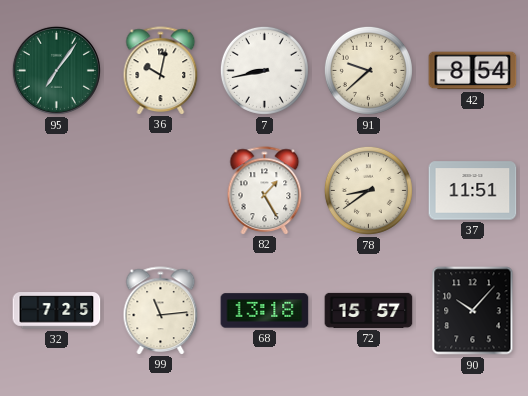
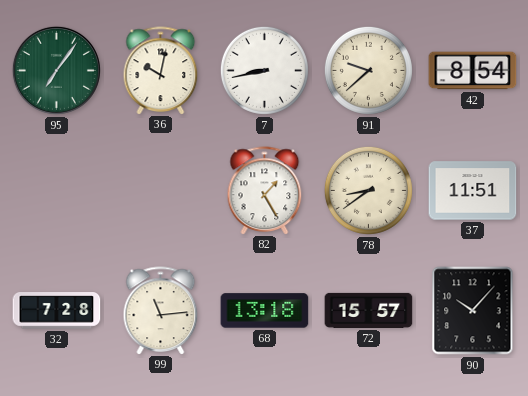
32: 7:25 -> 7:28
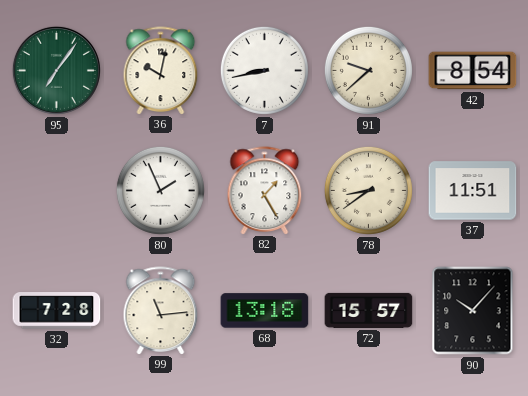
80: none -> 1:56
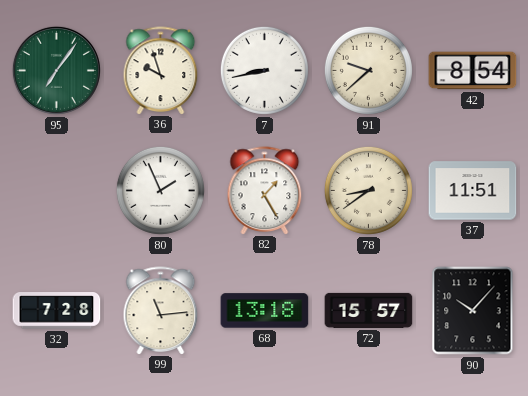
36: 10:02 -> 9:57
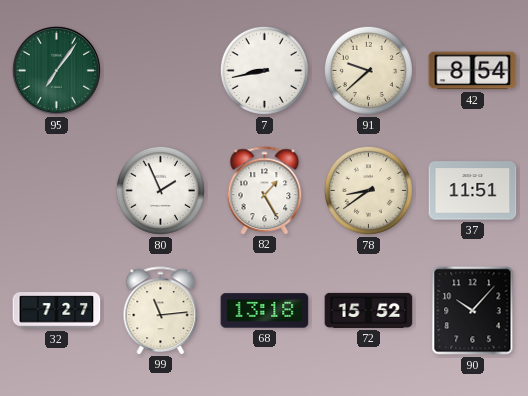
36: 9:57 -> none
32: 7:28 -> 7:27
72: 15:57 -> 15:52
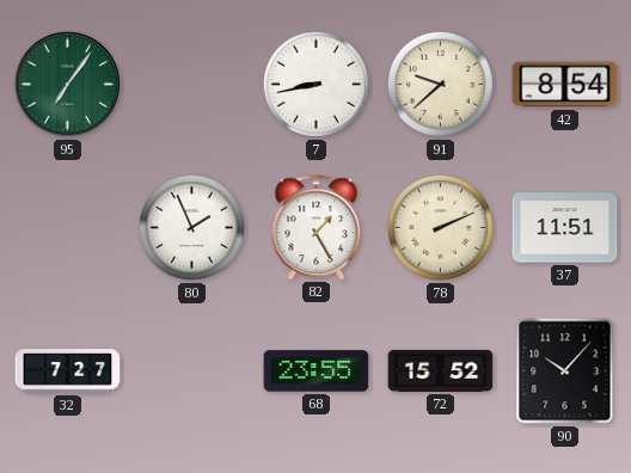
78: 8:39 -> 2:11
99: 11:14 -> none
68: 13:18 -> 23:55
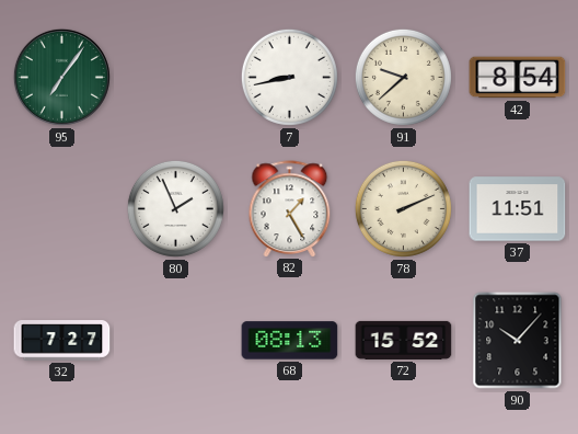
68: 23:55 -> 08:13
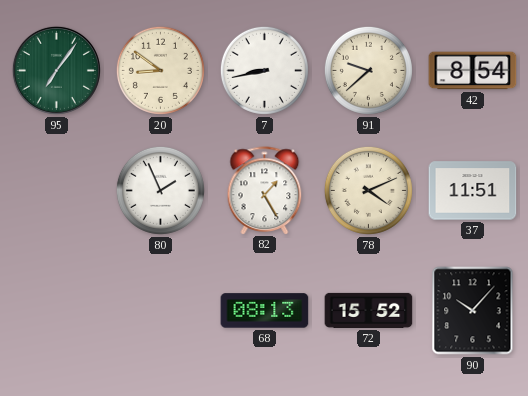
20: none -> 8:51
78: 2:11 -> 4:11
32: 7:27 -> none
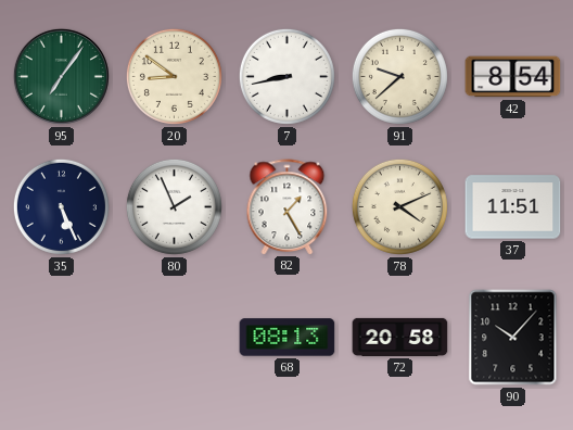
35: none -> 5:26
72: 15:52 -> 20:58
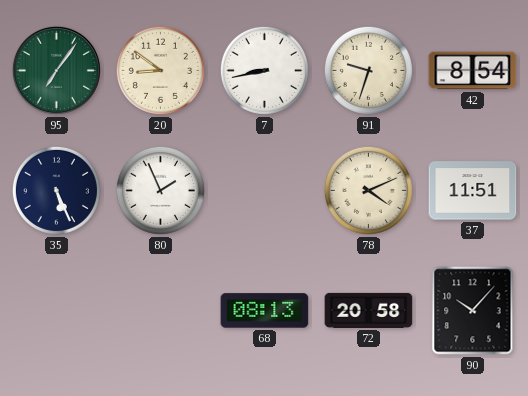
91: 9:38 -> 9:33
82: 1:25 -> none
